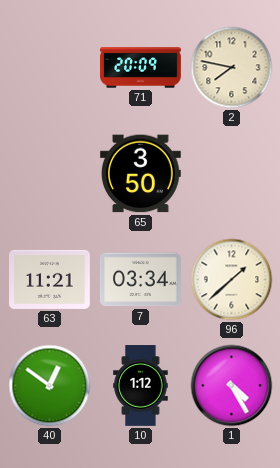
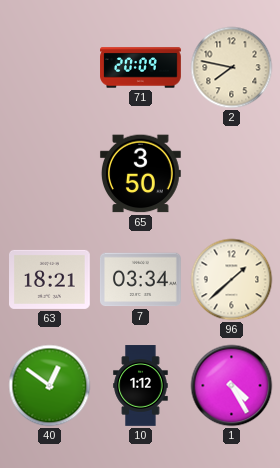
63: 11:21 -> 18:21
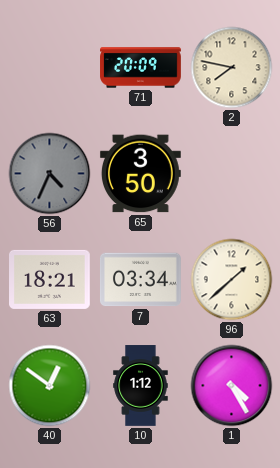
56: none -> 4:34
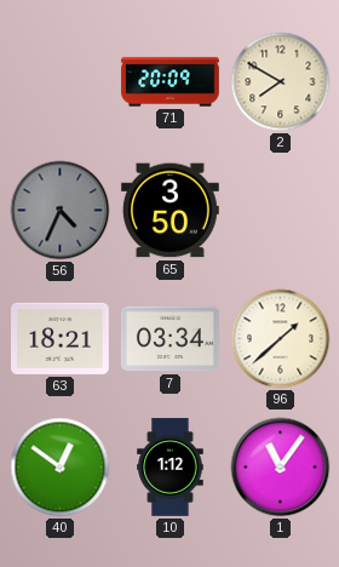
2: 7:47 -> 7:50
1: 4:25 -> 11:06
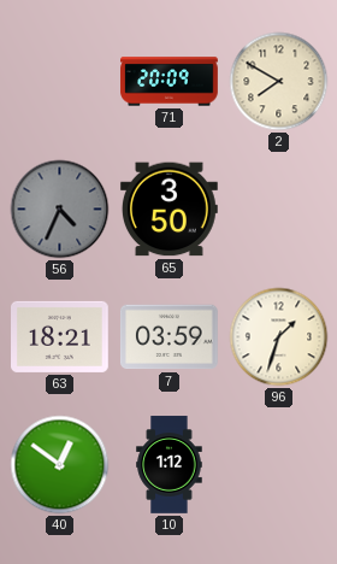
7: 03:34 -> 03:59
96: 1:38 -> 1:33
1: 11:06 -> none
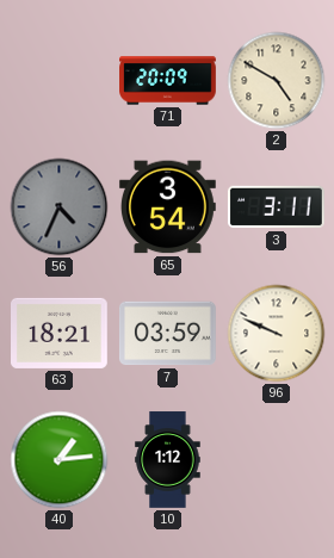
2: 7:50 -> 4:50
65: 3:50 -> 3:54
3: none -> 3:11
96: 1:33 -> 9:49
40: 12:51 -> 1:14
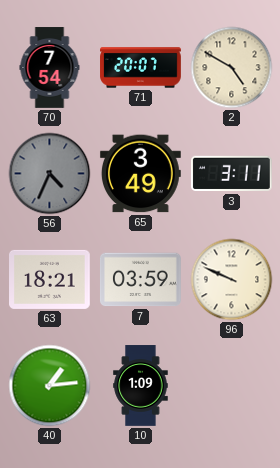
70: none -> 7:54
71: 20:09 -> 20:07
65: 3:54 -> 3:49
10: 1:12 -> 1:09
